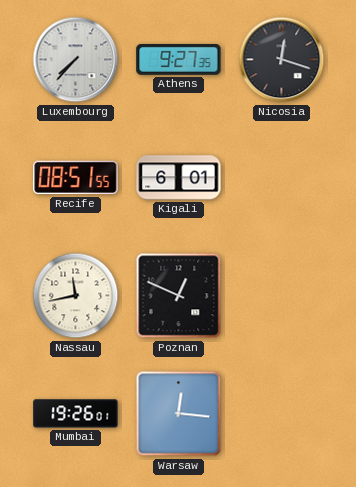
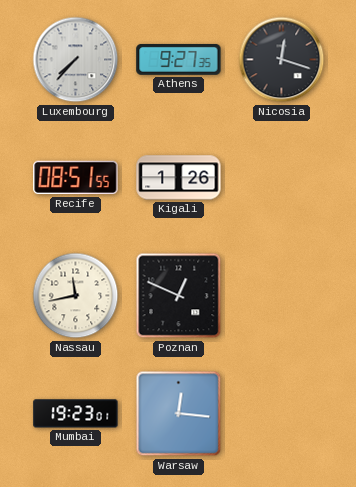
Kigali: 6:01 -> 1:26
Mumbai: 19:26 -> 19:23
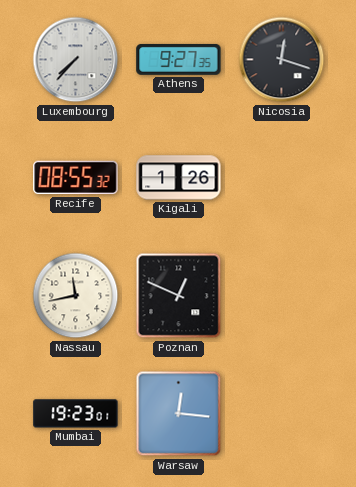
Recife: 08:51 -> 08:55
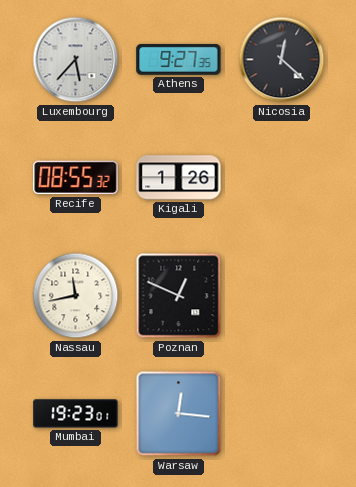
Luxembourg: 7:37 -> 5:37
Nicosia: 12:18 -> 12:22
